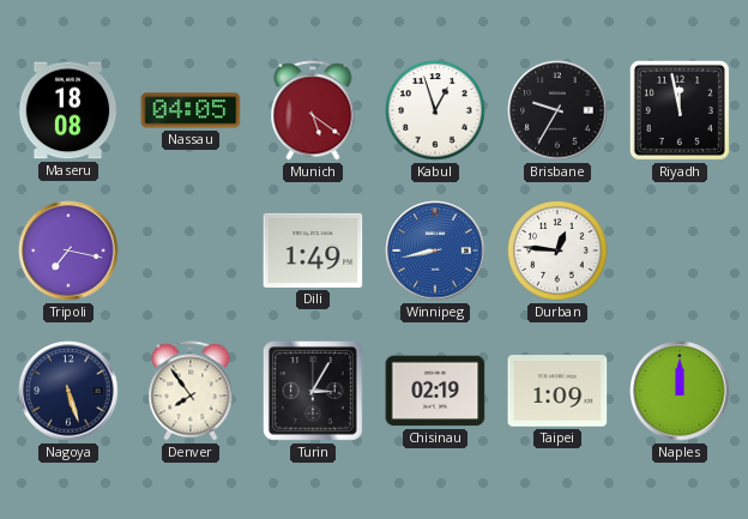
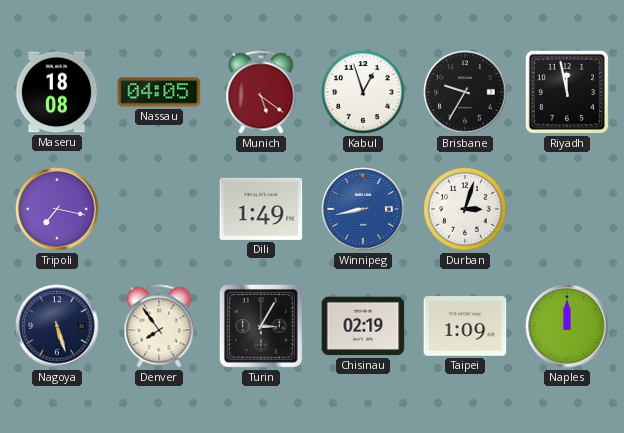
Durban: 12:46 -> 3:03
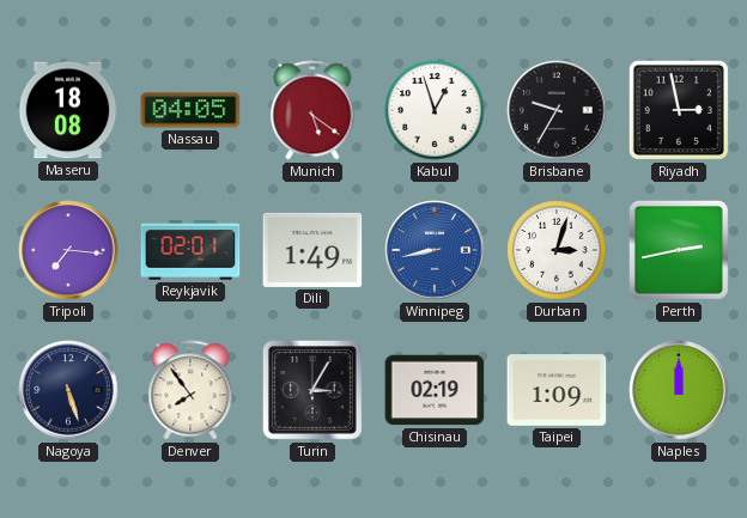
Riyadh: 11:58 -> 2:58
Tripoli: 7:17 -> 7:16
Reykjavik: none -> 02:01
Perth: none -> 2:43
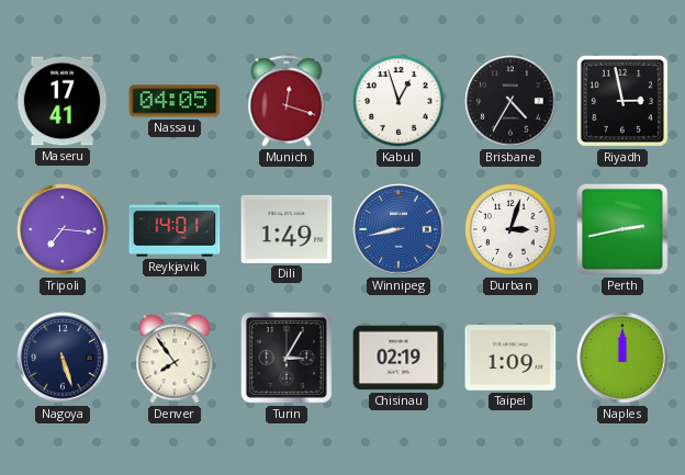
Maseru: 18:08 -> 17:41
Munich: 5:21 -> 12:18
Brisbane: 9:35 -> 4:35
Reykjavik: 02:01 -> 14:01
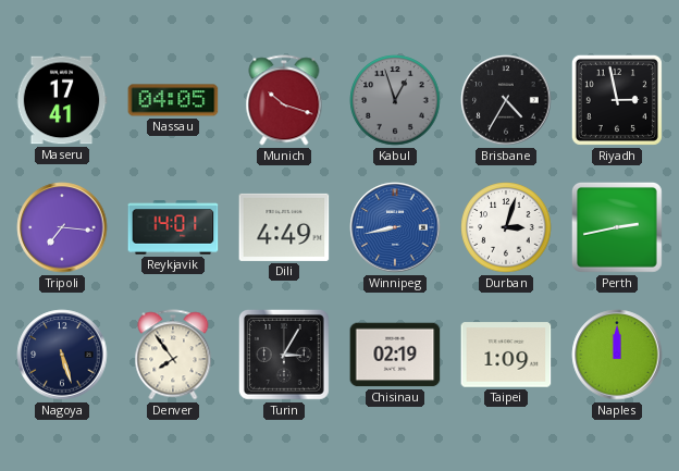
Munich: 12:18 -> 10:18
Kabul dial: white -> grey
Dili: 1:49 -> 4:49
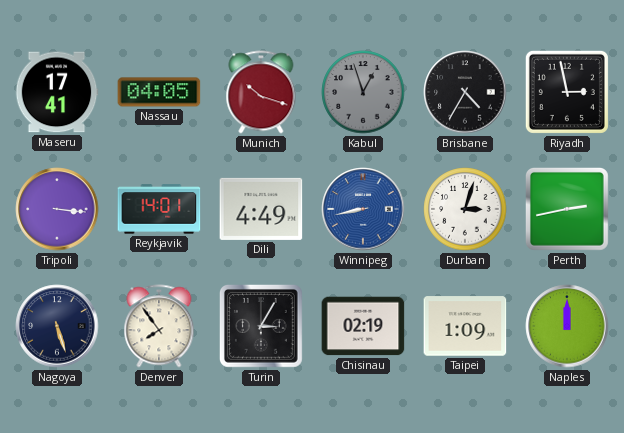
Tripoli: 7:16 -> 3:16
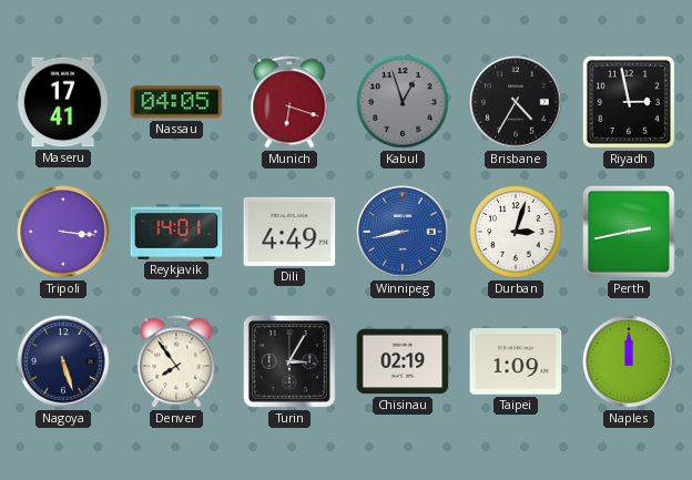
Munich: 10:18 -> 6:18
